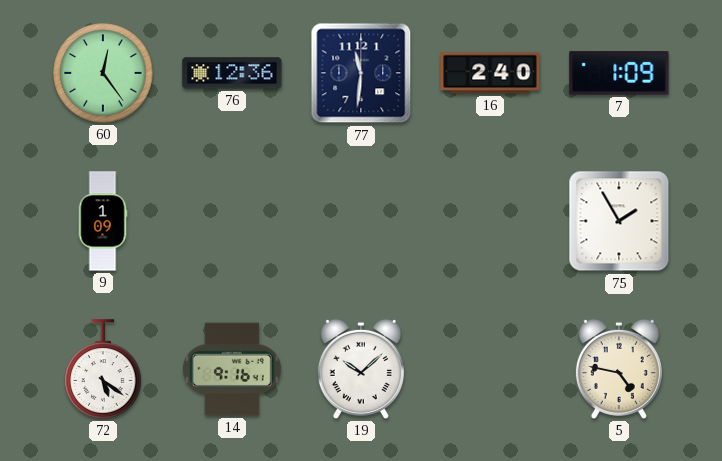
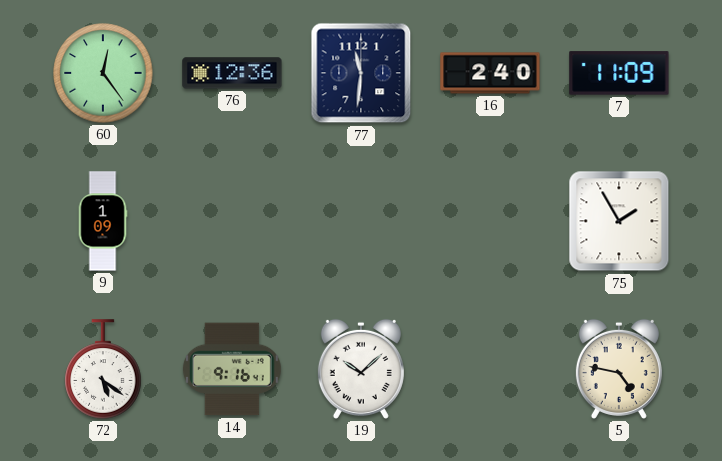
7: 1:09 -> 11:09
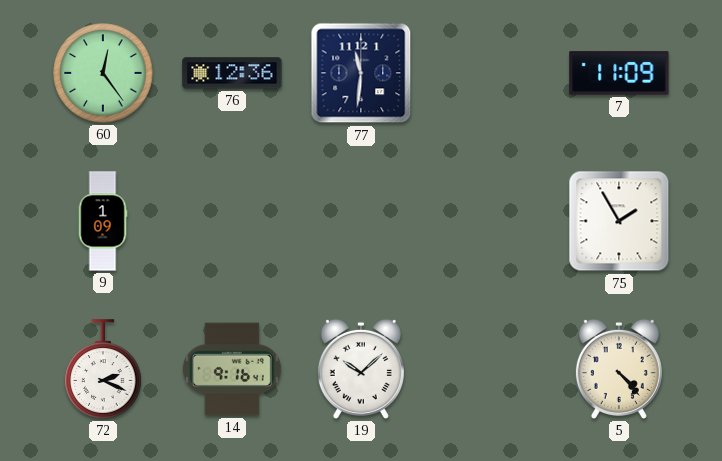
16: 2:40 -> none
72: 5:21 -> 2:19
5: 4:47 -> 4:23
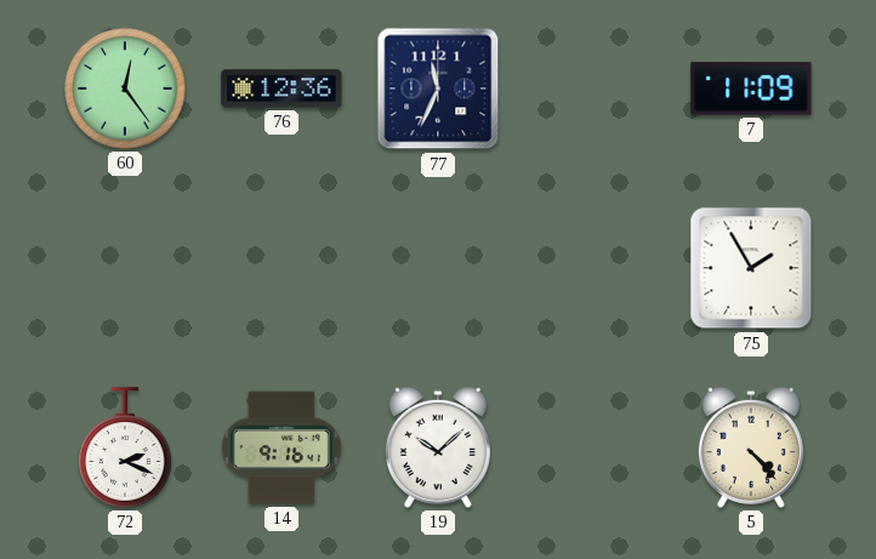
77: 11:31 -> 11:34
9: 1:09 -> none
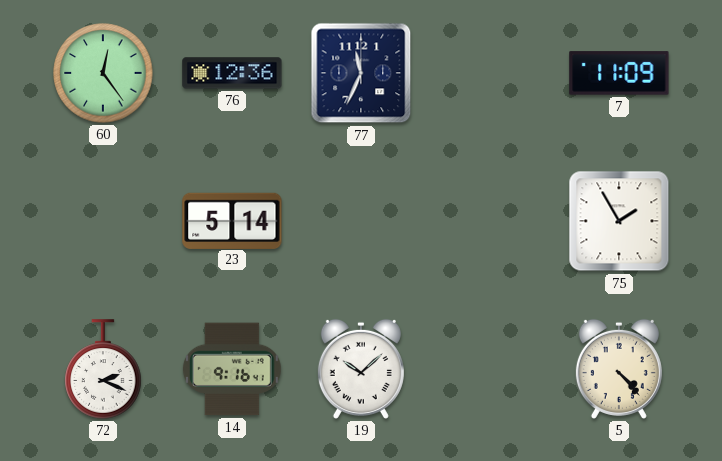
23: none -> 5:14
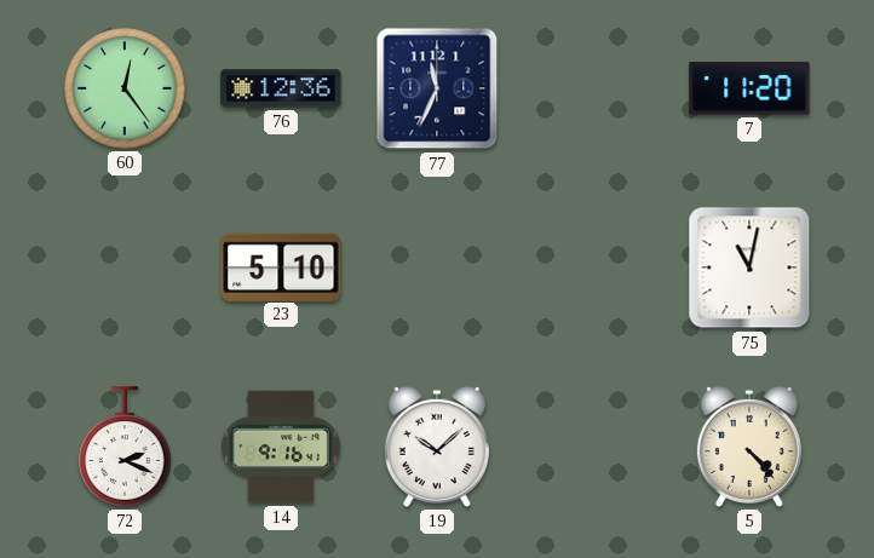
7: 11:09 -> 11:20
23: 5:14 -> 5:10
75: 1:55 -> 11:02
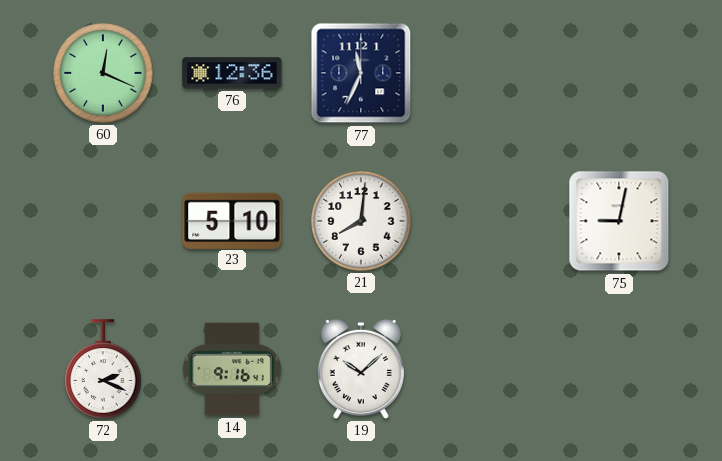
60: 12:24 -> 12:19
7: 11:20 -> none
21: none -> 8:01
75: 11:02 -> 9:02
5: 4:23 -> none
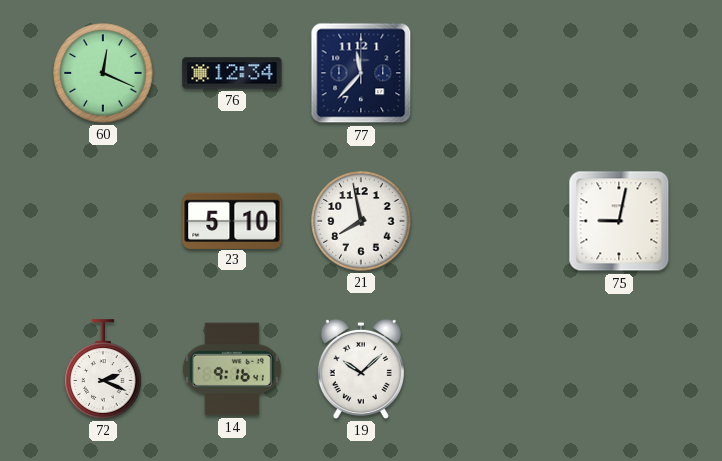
76: 12:36 -> 12:34
77: 11:34 -> 11:37
21: 8:01 -> 7:58
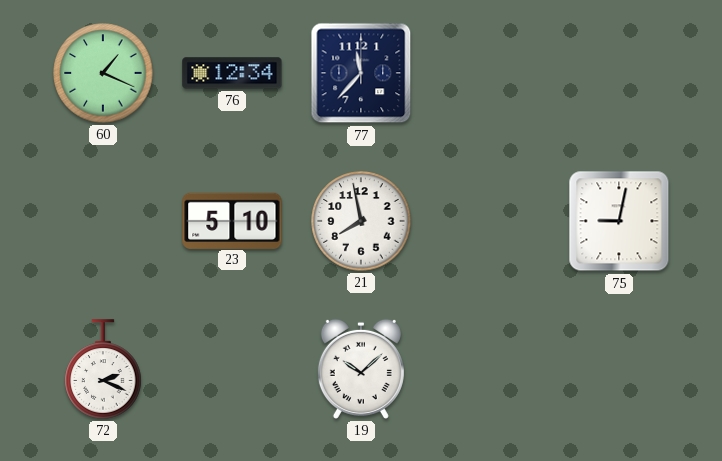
60: 12:19 -> 1:19
14: 9:16 -> none
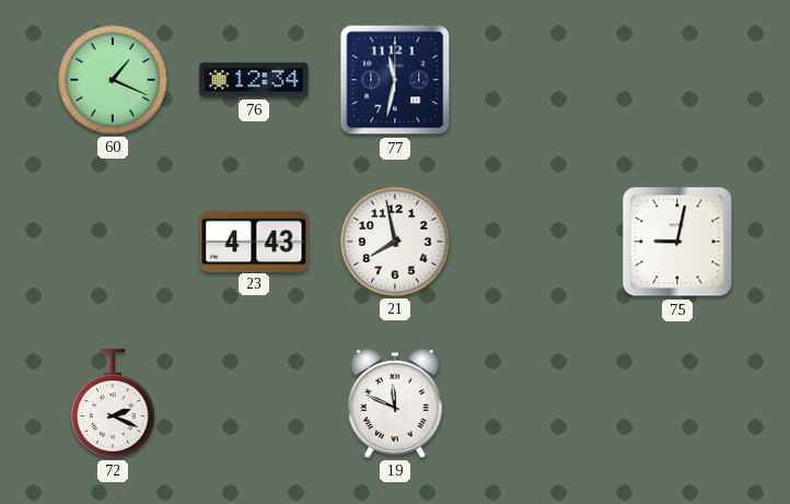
77: 11:37 -> 11:32
23: 5:10 -> 4:43
19: 10:08 -> 11:49
